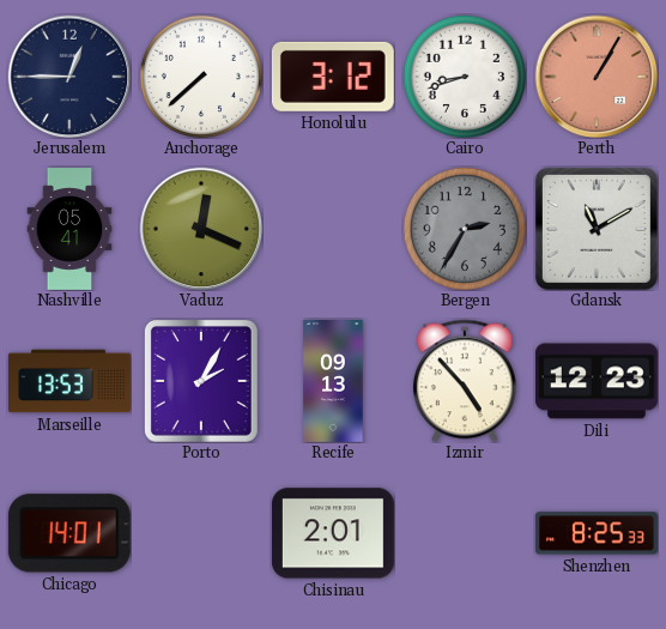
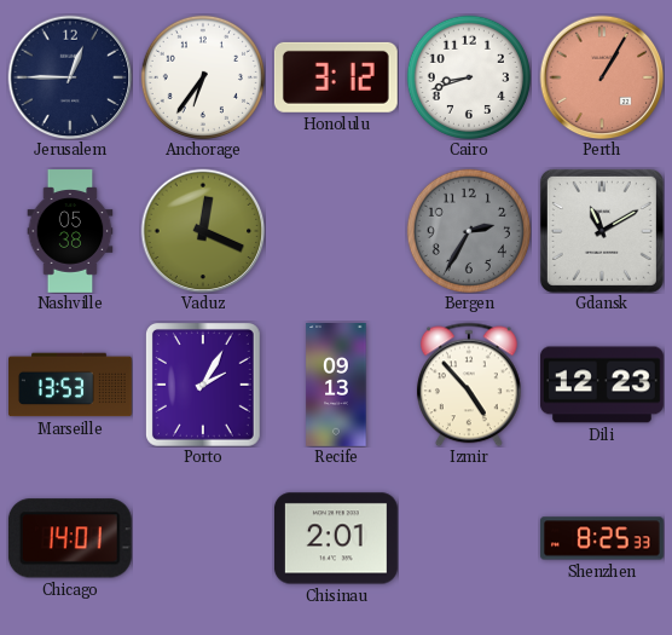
Anchorage: 7:38 -> 6:36
Nashville: 05:41 -> 05:38
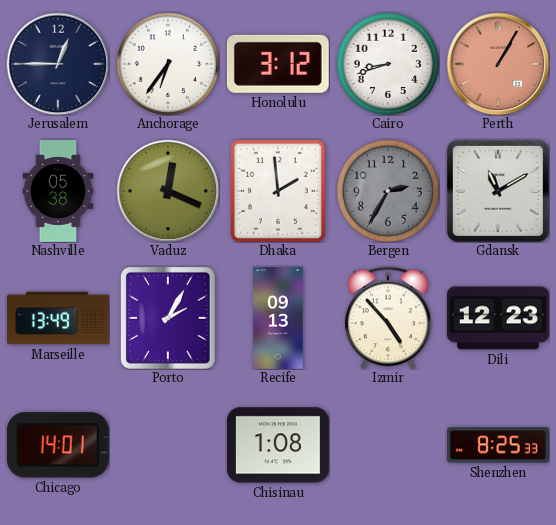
Dhaka: none -> 1:59
Marseille: 13:53 -> 13:49
Chisinau: 2:01 -> 1:08
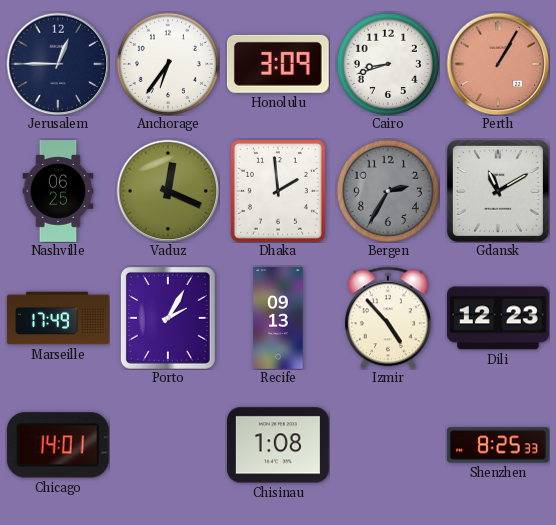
Honolulu: 3:12 -> 3:09
Nashville: 05:38 -> 06:25
Marseille: 13:49 -> 17:49
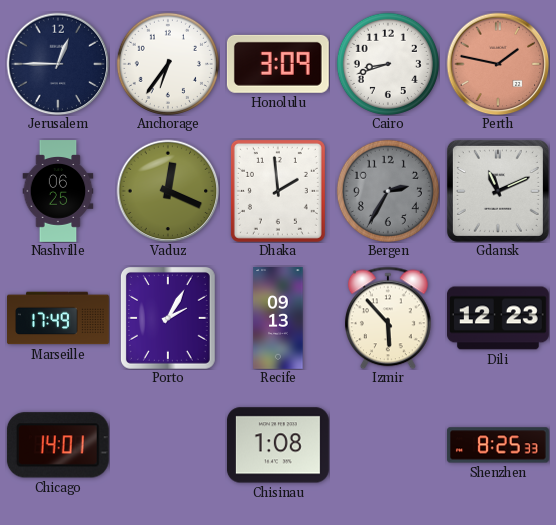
Perth: 1:05 -> 1:47
Gdansk: 11:10 -> 11:11
Izmir: 4:53 -> 5:53
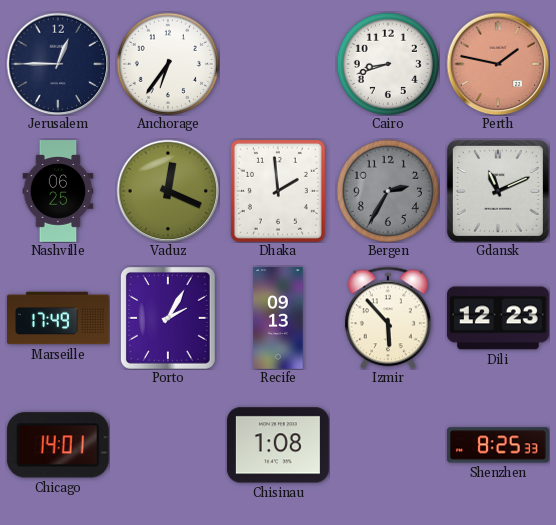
Honolulu: 3:09 -> none
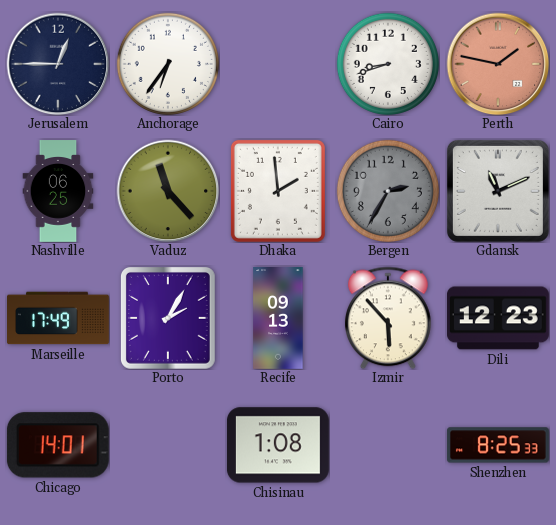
Vaduz: 12:19 -> 11:23
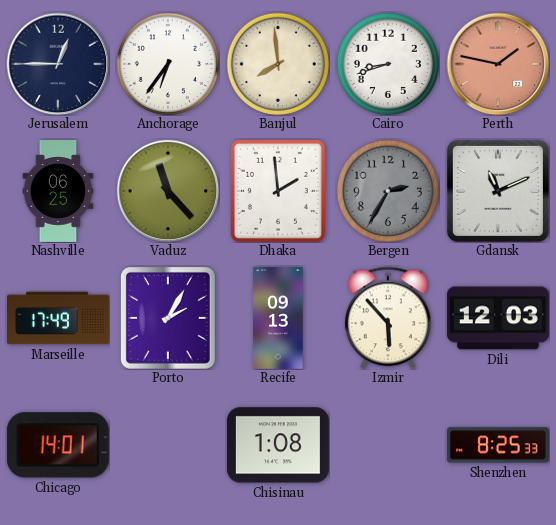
Banjul: none -> 7:59
Dili: 12:23 -> 12:03
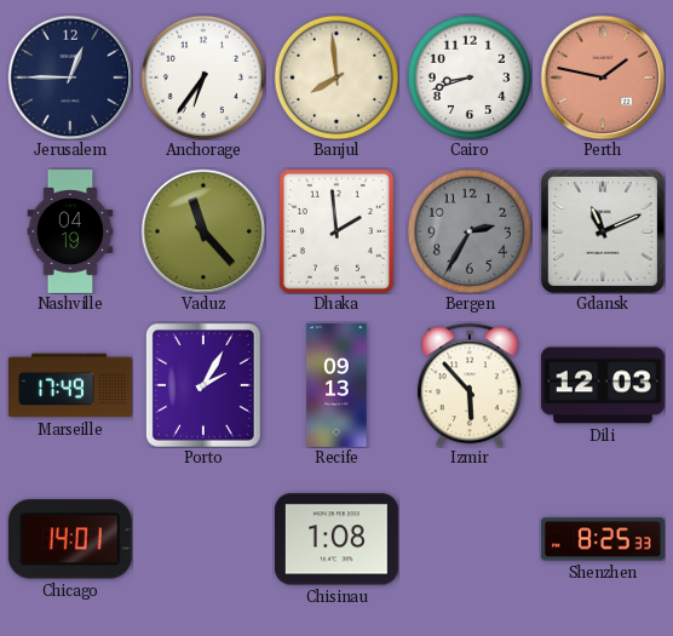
Nashville: 06:25 -> 04:19
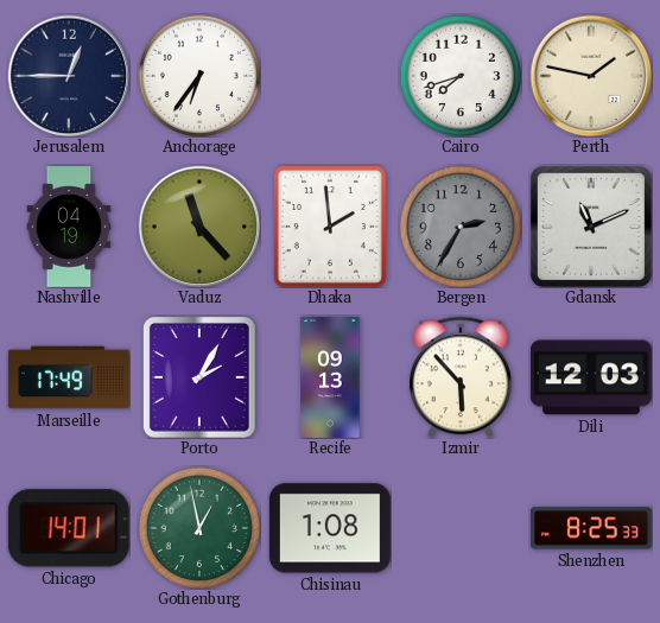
Banjul: 7:59 -> none
Cairo: 8:42 -> 7:42
Perth dial: salmon -> cream
Gothenburg: none -> 12:58
